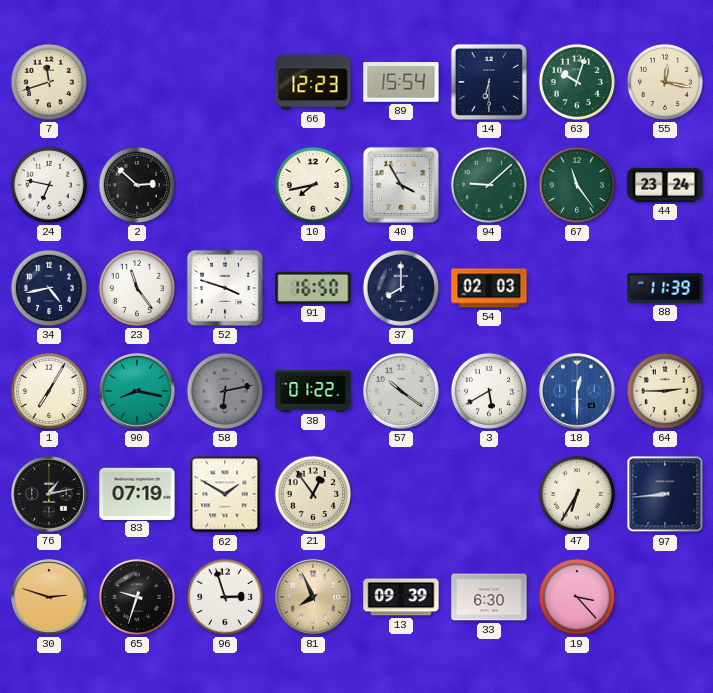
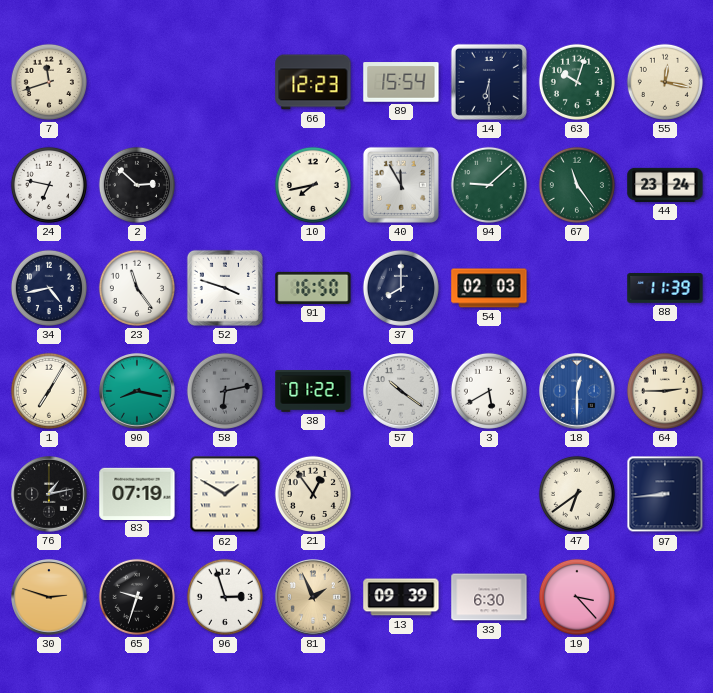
40: 3:55 -> 11:55
47: 6:35 -> 6:39
81: 7:56 -> 1:56
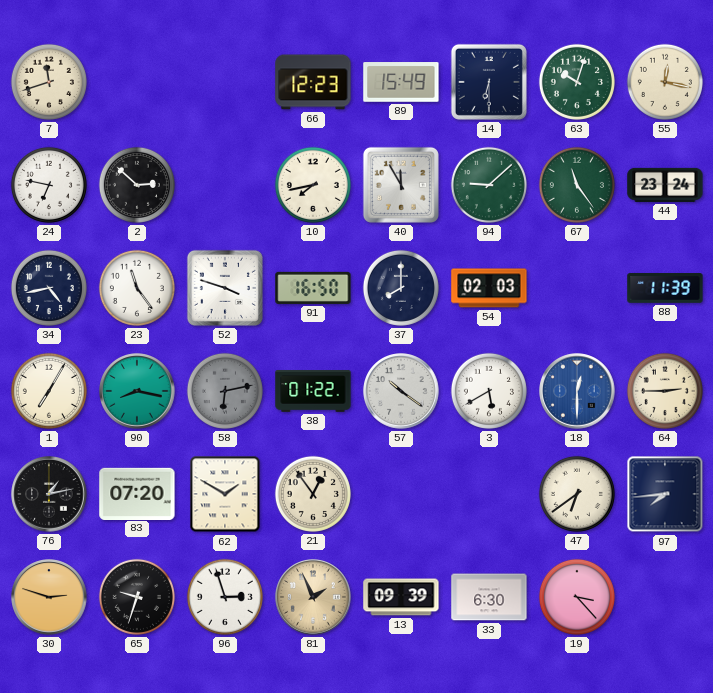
89: 15:54 -> 15:49
83: 07:19 -> 07:20
97: 8:44 -> 7:44
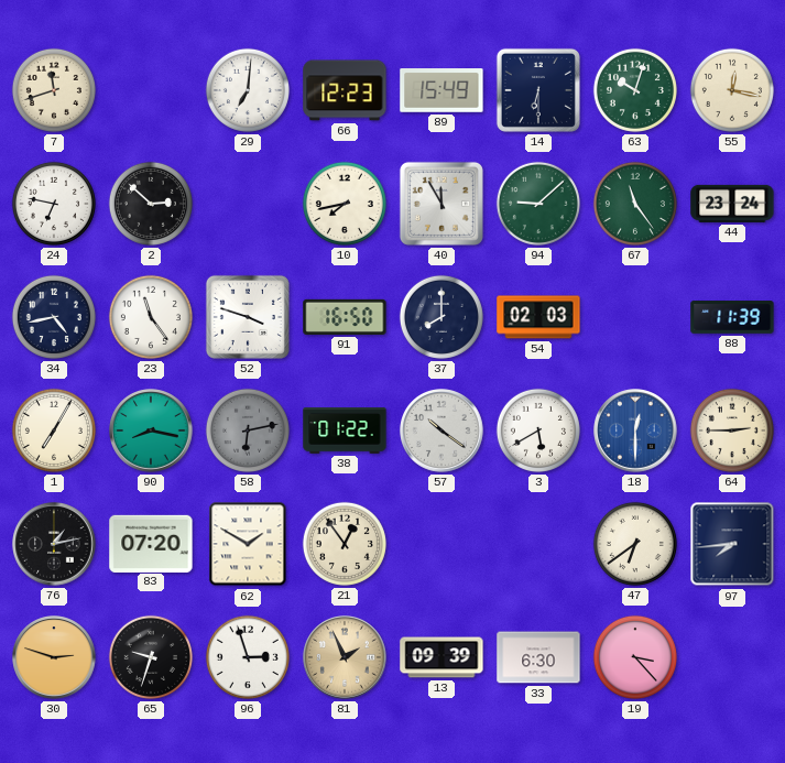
29: none -> 7:01
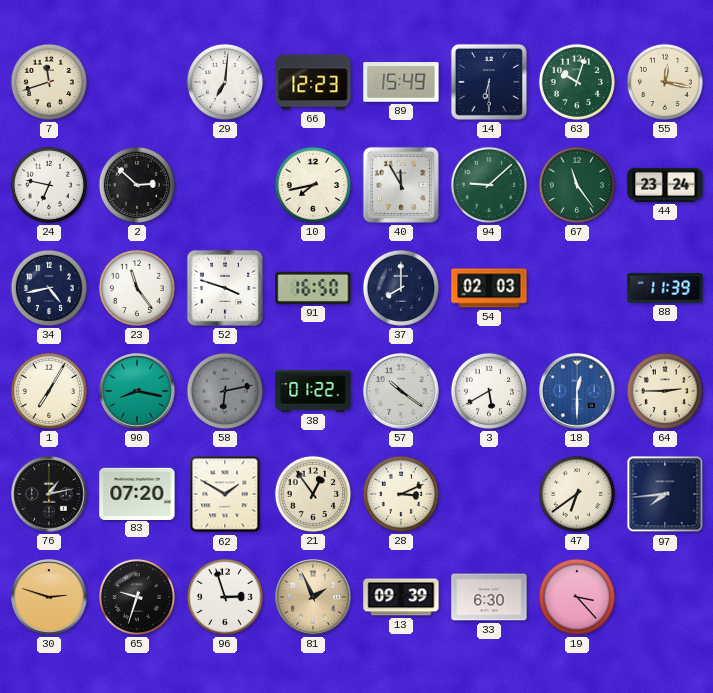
28: none -> 3:11
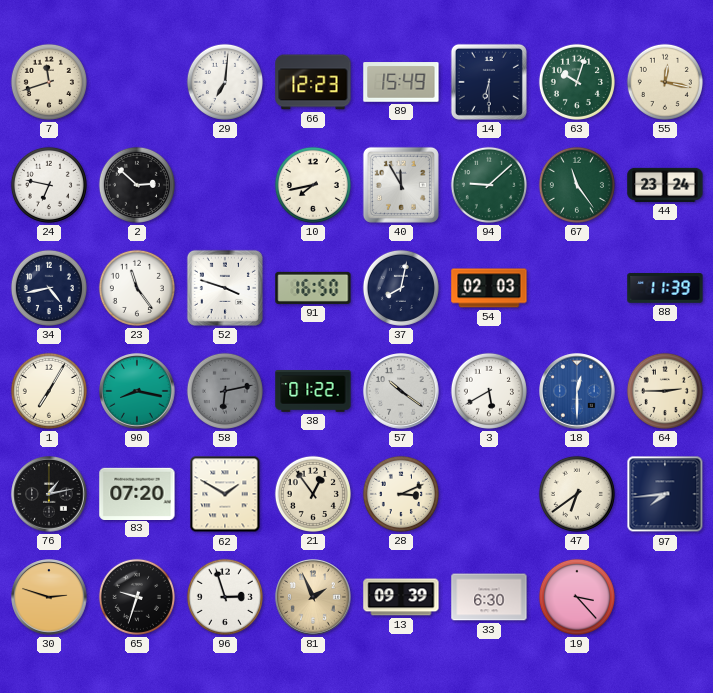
37: 8:00 -> 8:02
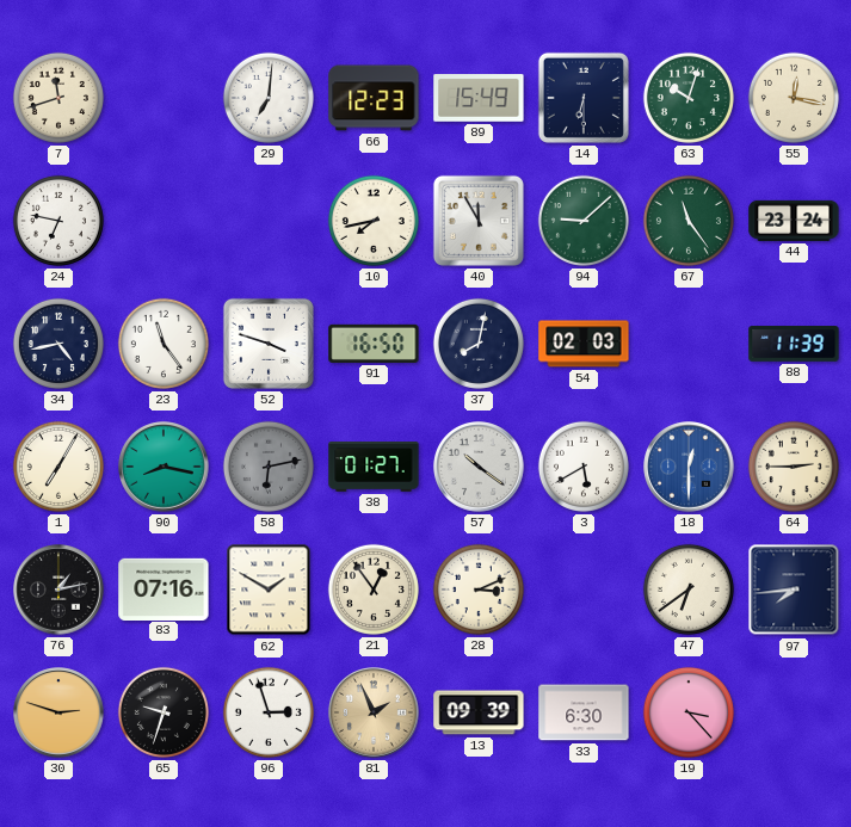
2: 2:52 -> none
38: 01:22 -> 01:27
83: 07:20 -> 07:16
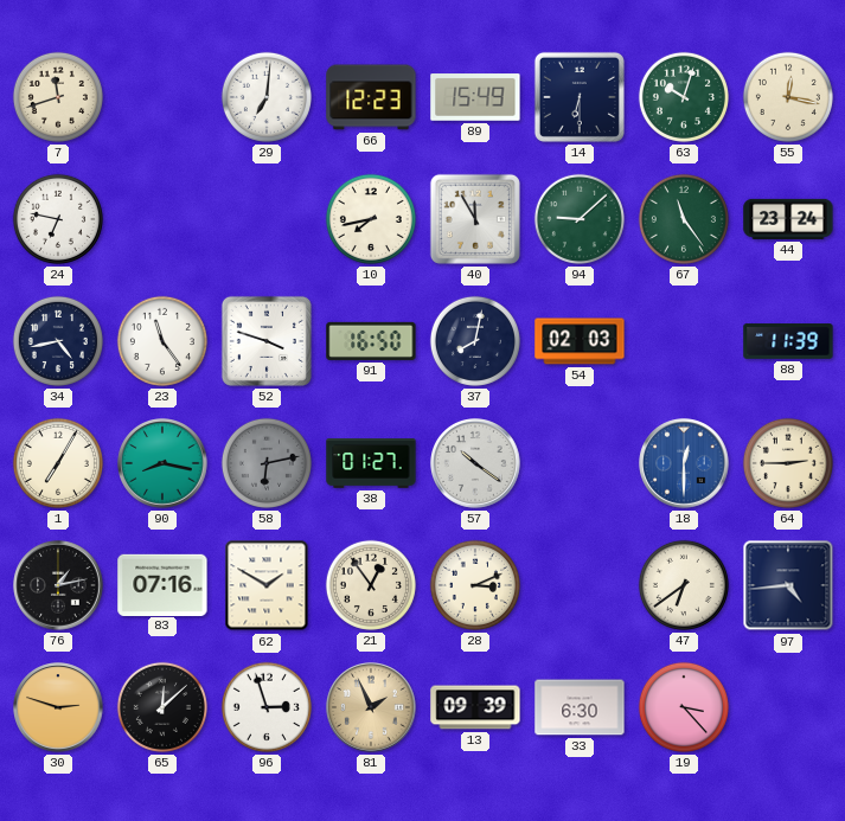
3: 5:40 -> none
97: 7:44 -> 4:44
65: 9:33 -> 12:08
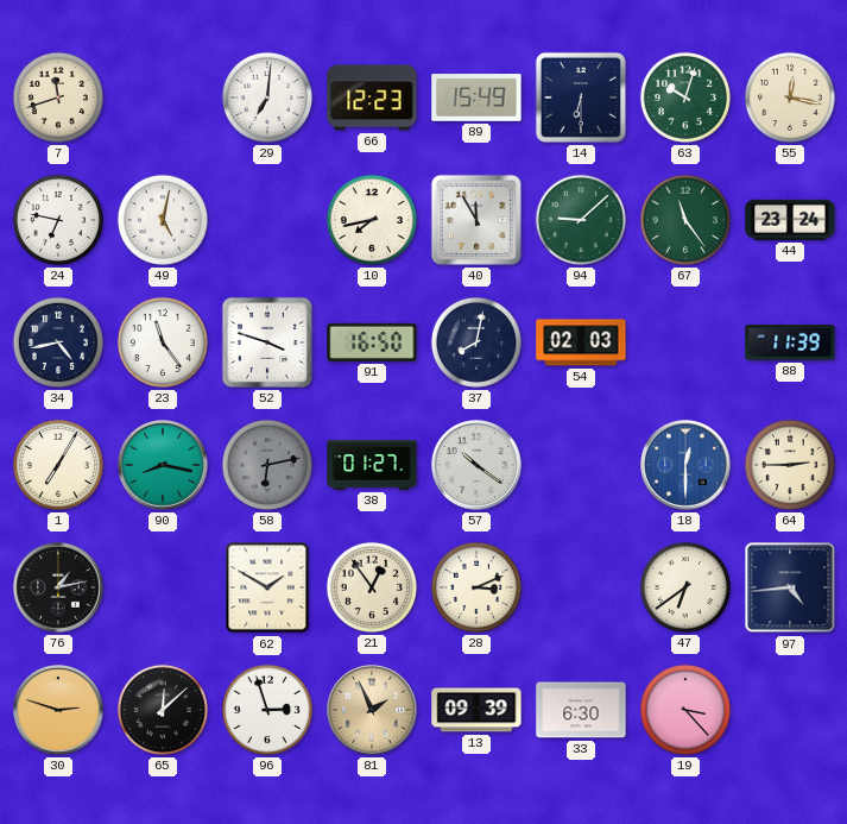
49: none -> 5:02
83: 07:16 -> none
